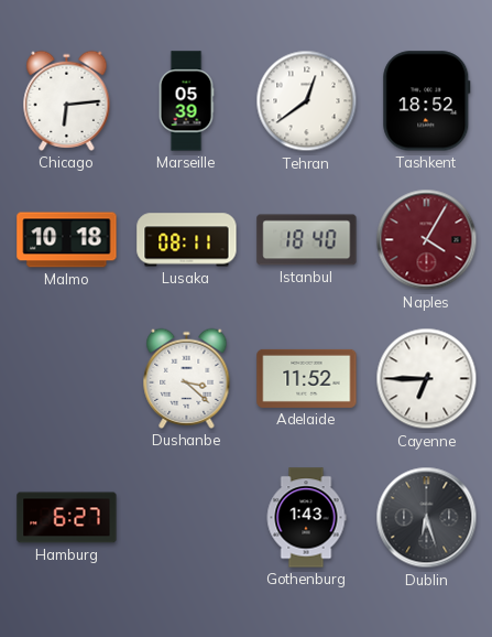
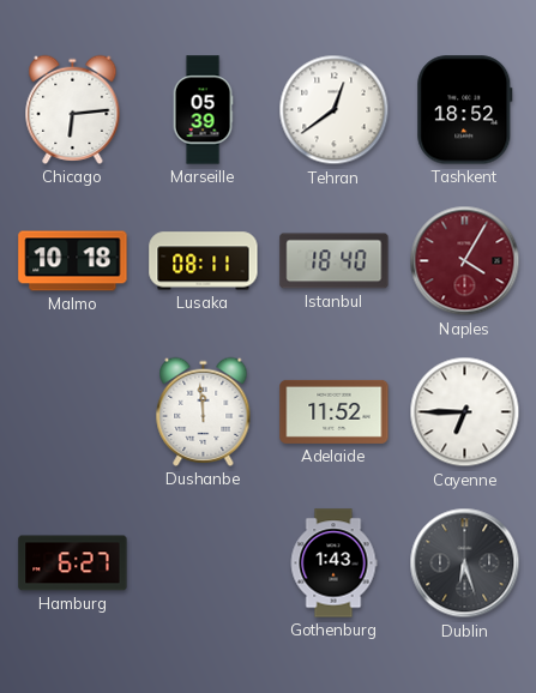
Dushanbe: 3:22 -> 11:59
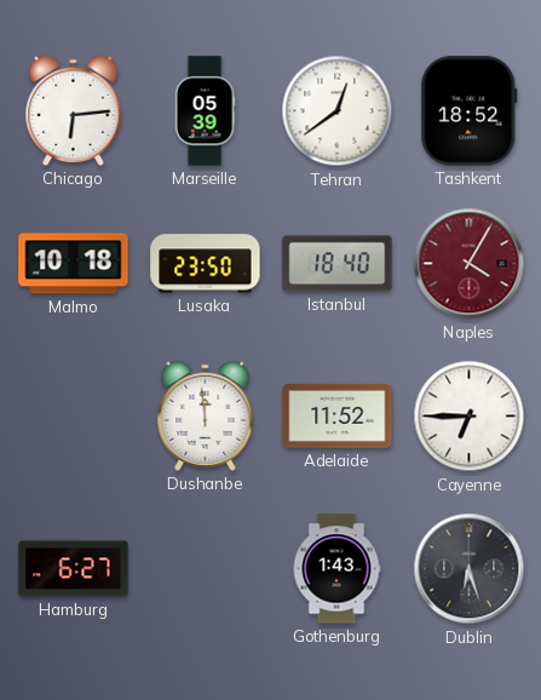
Lusaka: 08:11 -> 23:50
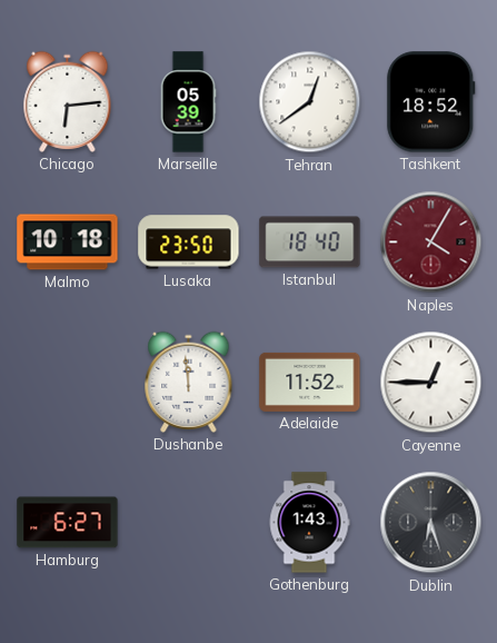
Cayenne: 6:45 -> 12:45
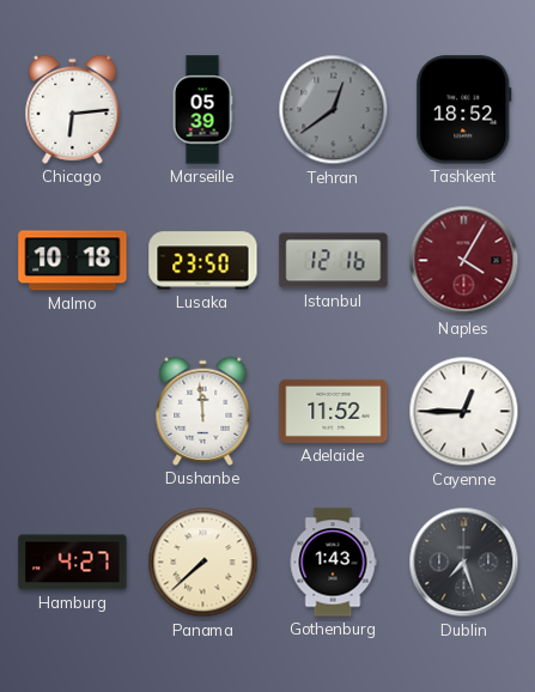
Tehran dial: white -> grey
Istanbul: 18:40 -> 12:16
Hamburg: 6:27 -> 4:27
Panama: none -> 7:38
Dublin: 6:27 -> 7:27
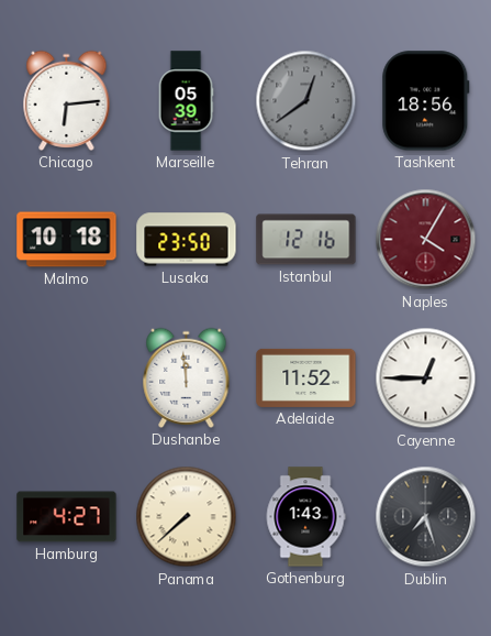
Tashkent: 18:52 -> 18:56
